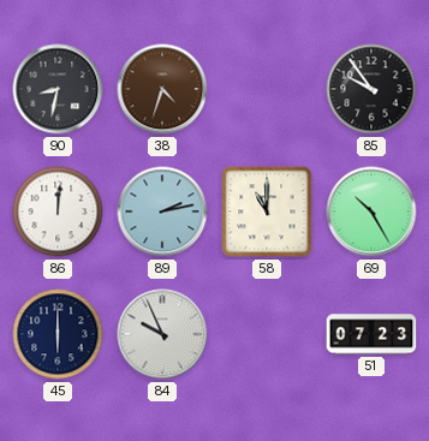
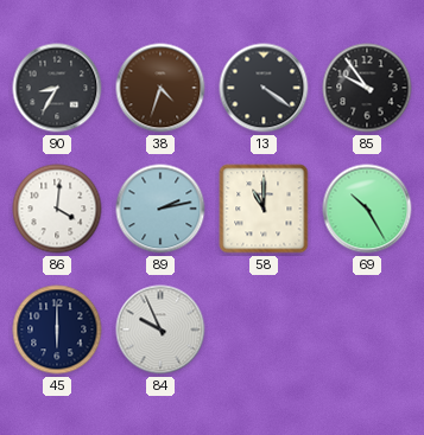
90: 8:32 -> 8:35
13: none -> 4:21
86: 12:01 -> 4:01
51: 07:23 -> none
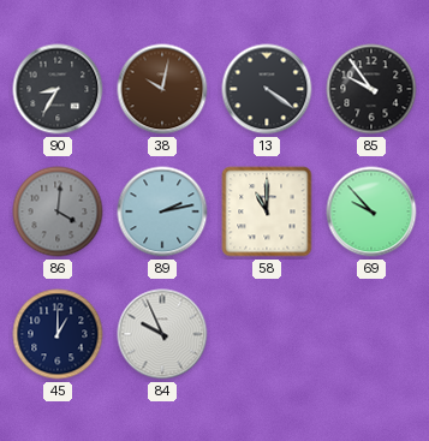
38: 4:33 -> 10:02
86 dial: white -> grey
69: 10:25 -> 9:53
45: 6:00 -> 1:00
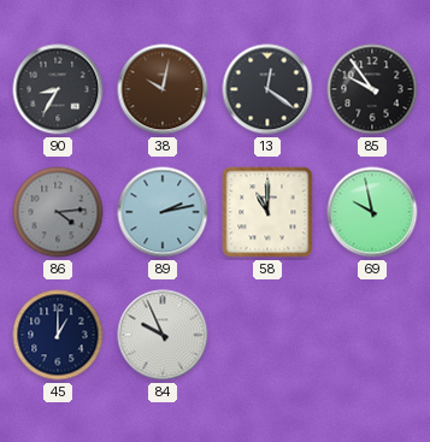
13: 4:21 -> 12:21
86: 4:01 -> 4:14
69: 9:53 -> 9:58
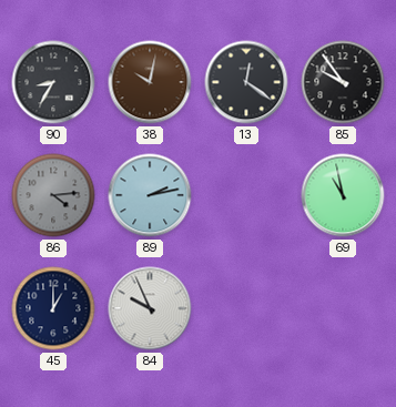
58: 11:00 -> none
69: 9:58 -> 10:58
